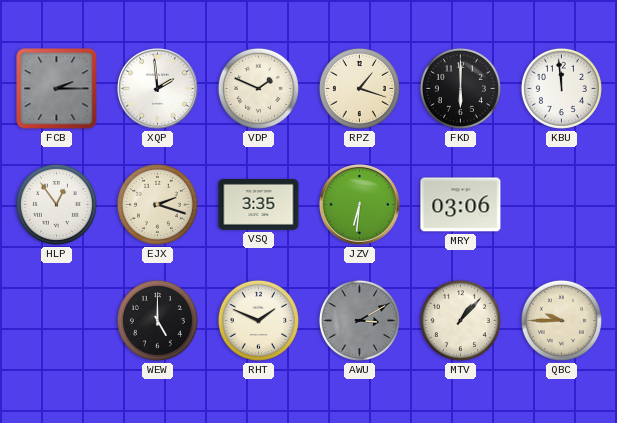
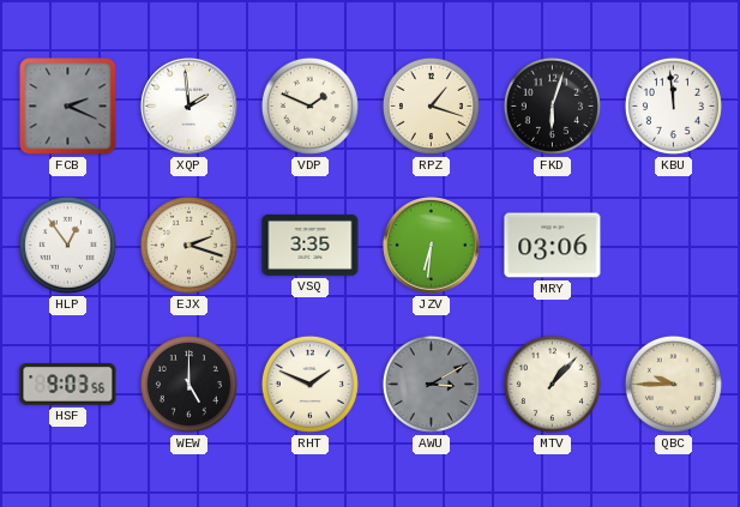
FCB: 2:15 -> 2:19
FKD: 6:00 -> 6:03
HSF: none -> 9:03
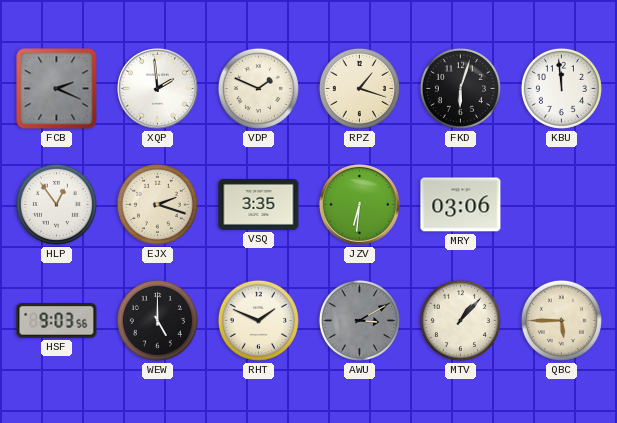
QBC: 9:45 -> 5:45
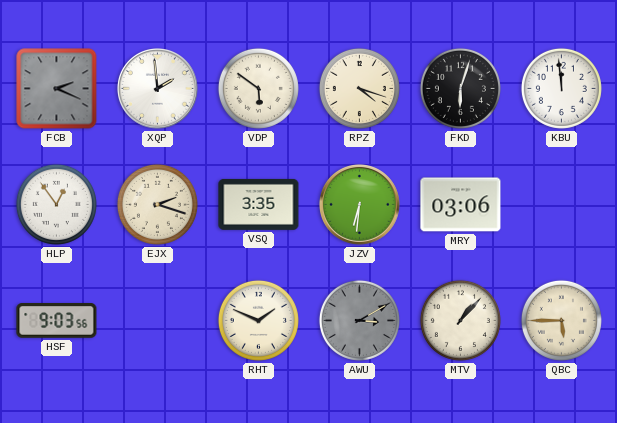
VDP: 1:49 -> 5:51
RPZ: 1:18 -> 4:18
WEW: 5:00 -> none
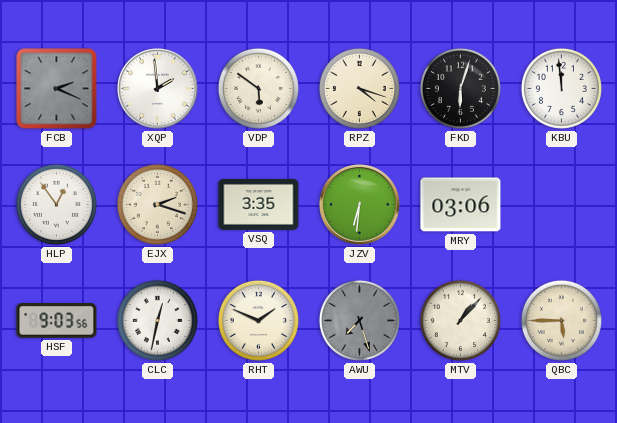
CLC: none -> 12:32
AWU: 3:10 -> 7:27
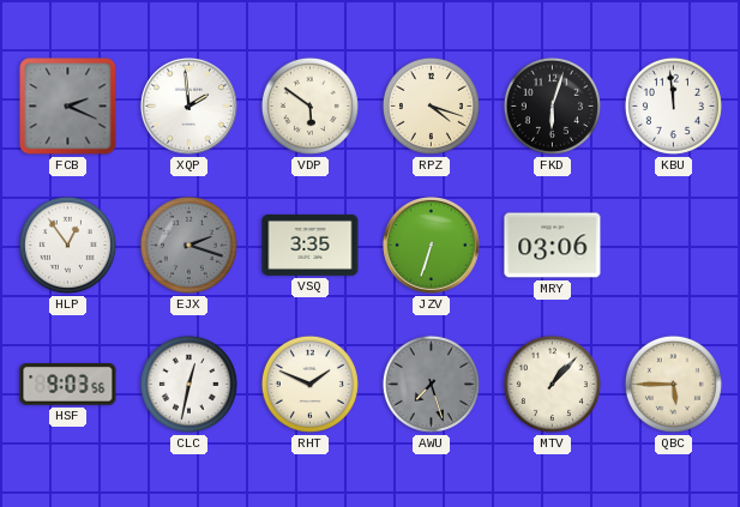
EJX dial: cream -> grey
JZV: 6:31 -> 6:33
